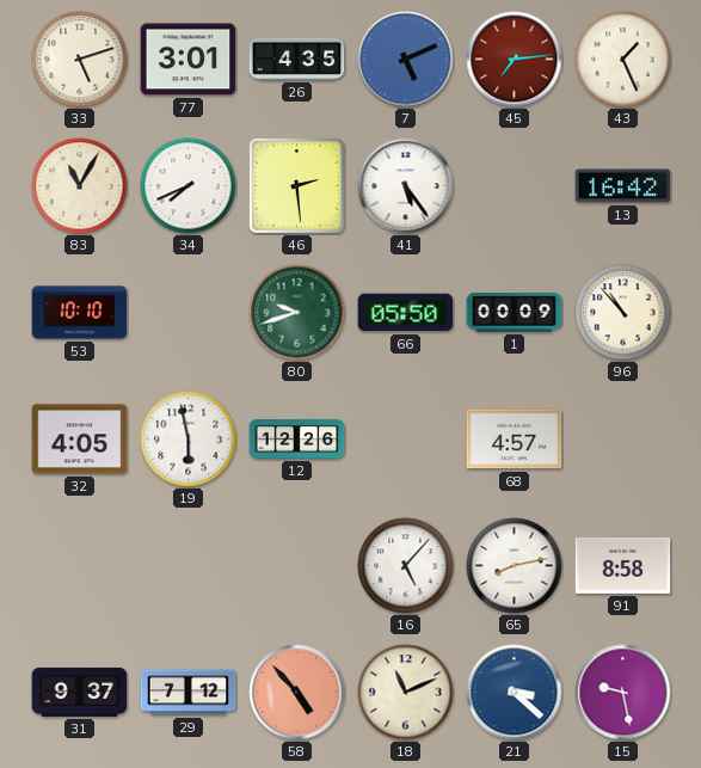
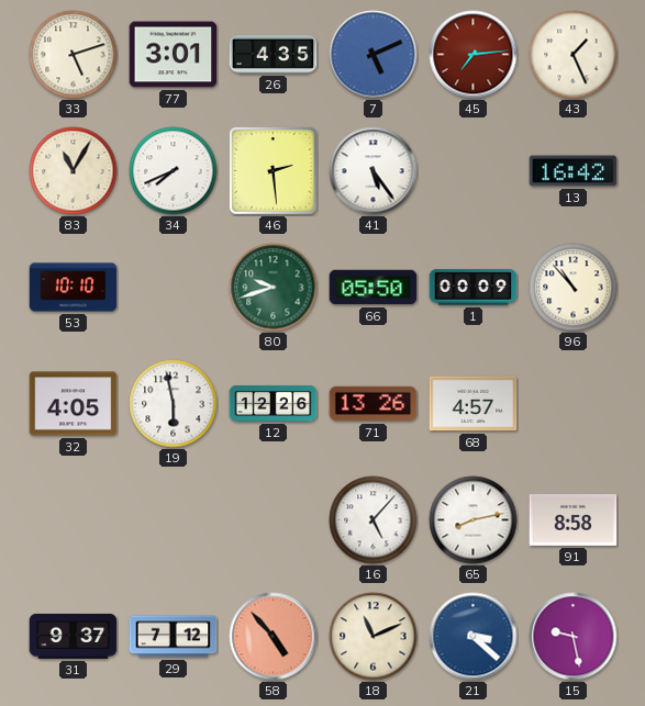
71: none -> 13:26
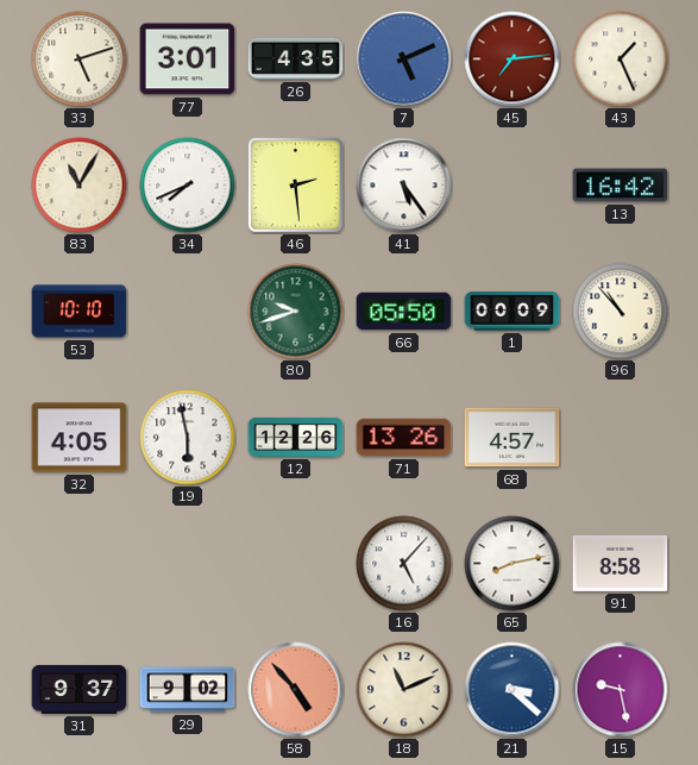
29: 7:12 -> 9:02
